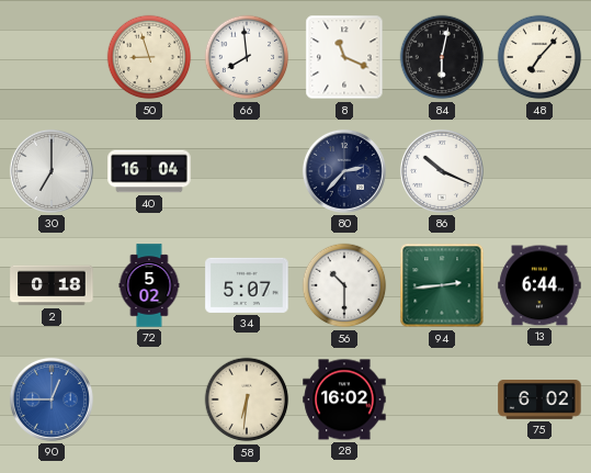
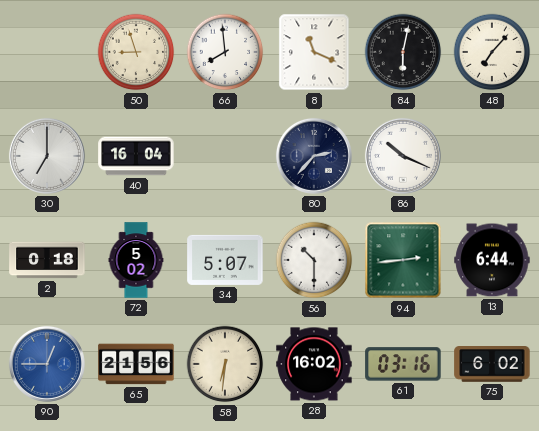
65: none -> 21:56
61: none -> 03:16
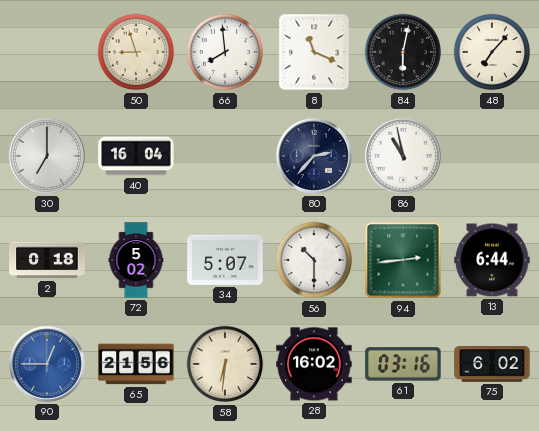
86: 10:19 -> 10:58
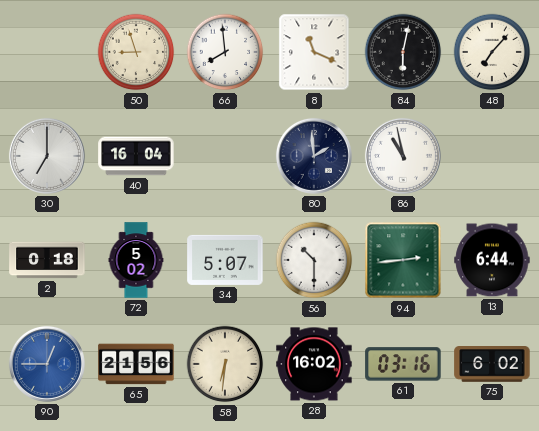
80: 2:37 -> 1:59
